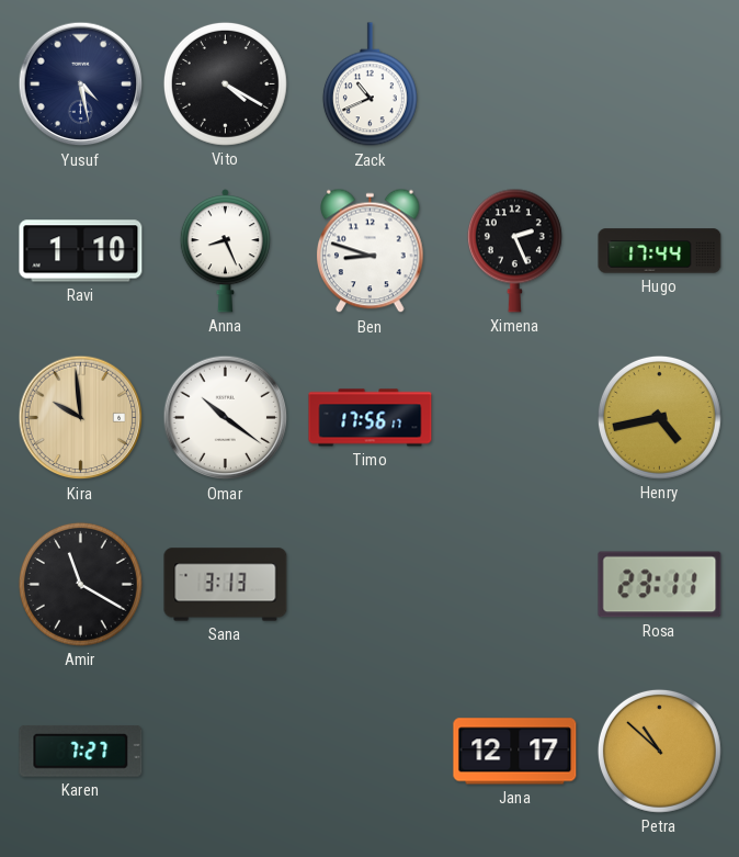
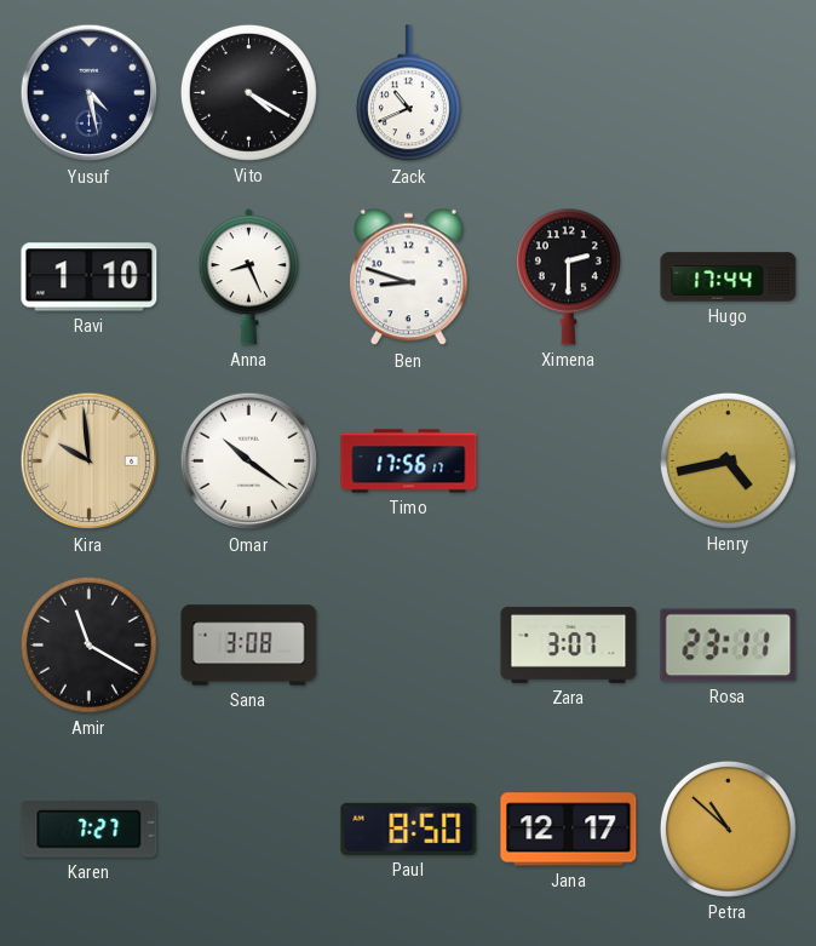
Ximena: 2:26 -> 2:30
Sana: 3:13 -> 3:08
Zara: none -> 3:07
Paul: none -> 8:50
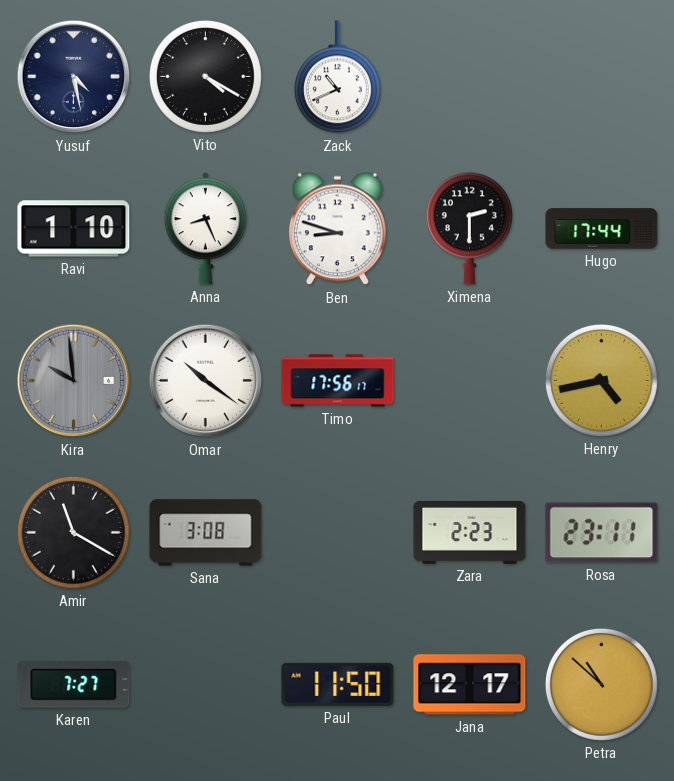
Kira dial: champagne -> grey
Zara: 3:07 -> 2:23
Paul: 8:50 -> 11:50
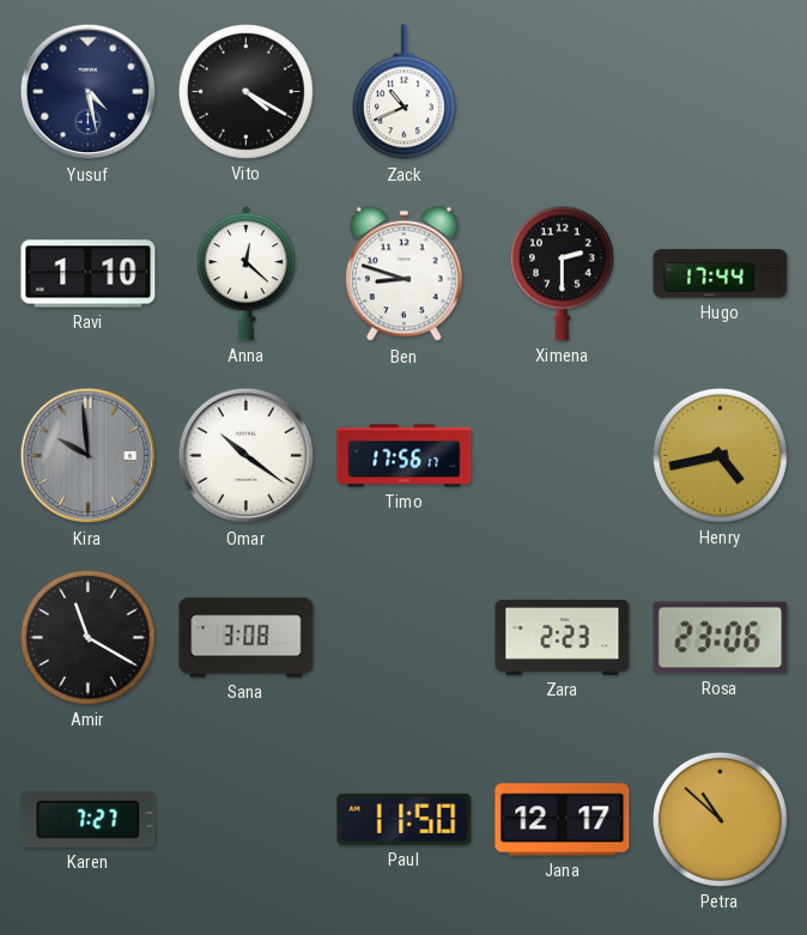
Anna: 8:26 -> 12:22
Rosa: 23:11 -> 23:06
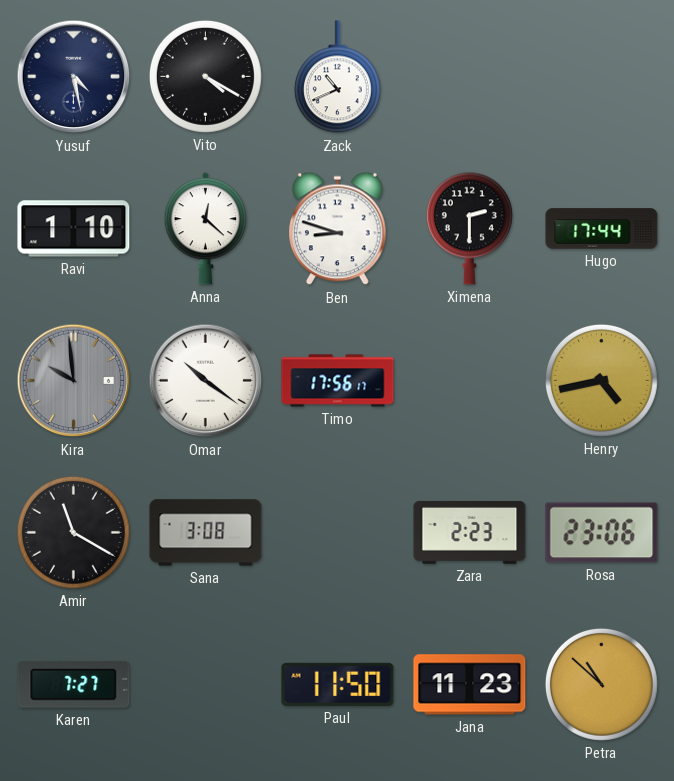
Jana: 12:17 -> 11:23
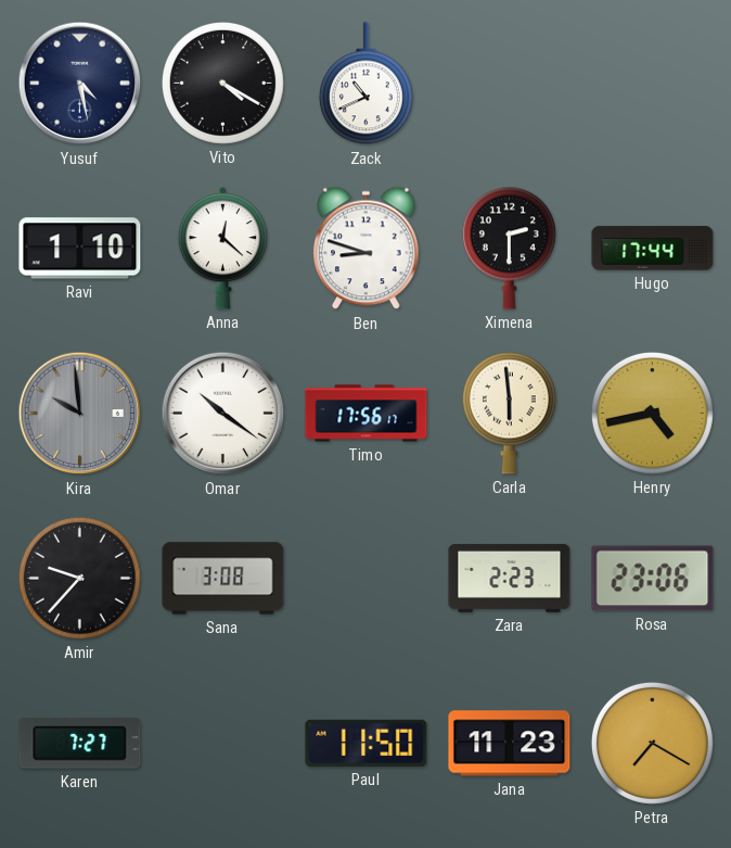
Carla: none -> 5:59
Amir: 11:20 -> 9:37
Petra: 10:52 -> 7:20
